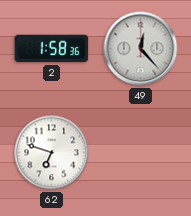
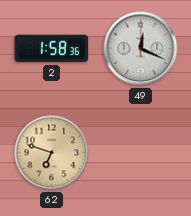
49: 12:23 -> 12:19
62 dial: white -> champagne
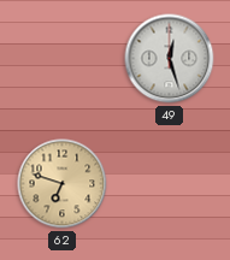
2: 1:58 -> none
49: 12:19 -> 12:27
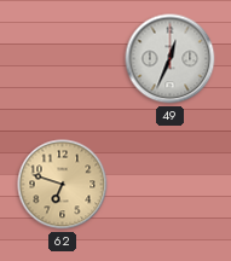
49: 12:27 -> 12:34
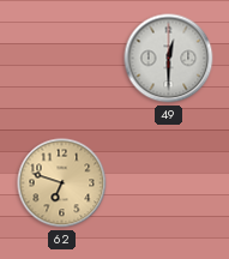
49: 12:34 -> 12:30
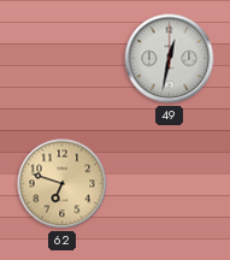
49: 12:30 -> 12:32
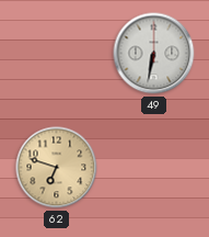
49: 12:32 -> 6:32
